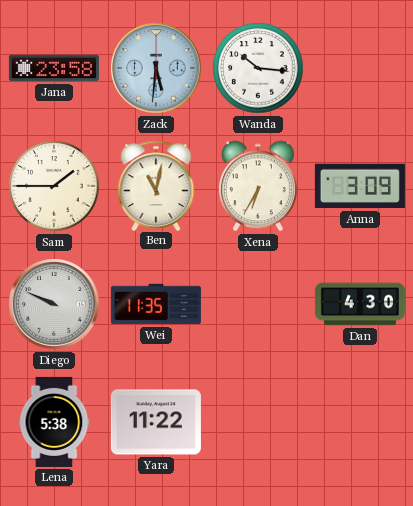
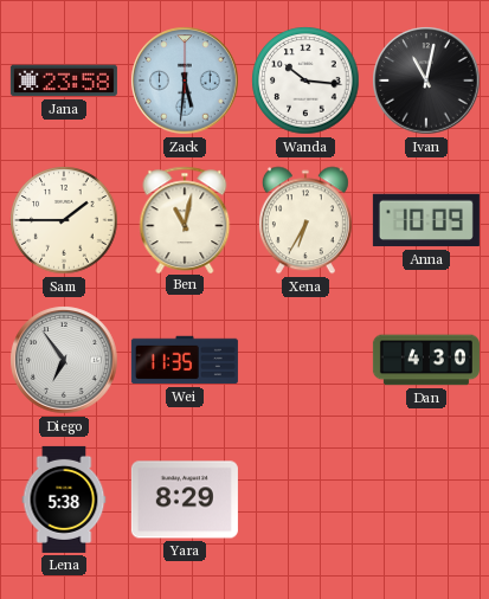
Ivan: none -> 11:02
Anna: 3:09 -> 10:09
Diego: 9:49 -> 6:54
Yara: 11:22 -> 8:29
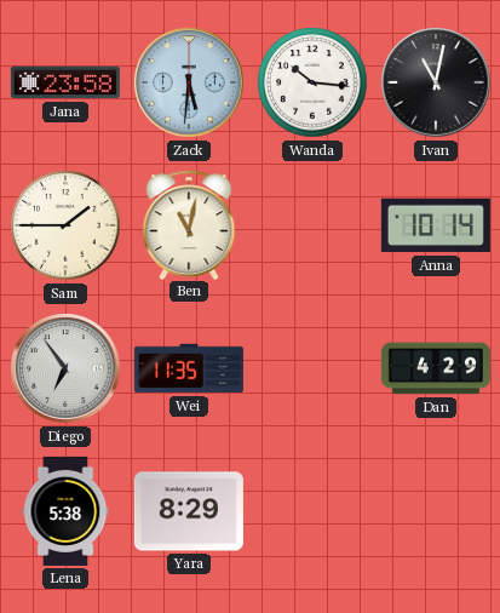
Xena: 6:35 -> none
Anna: 10:09 -> 10:14
Dan: 4:30 -> 4:29
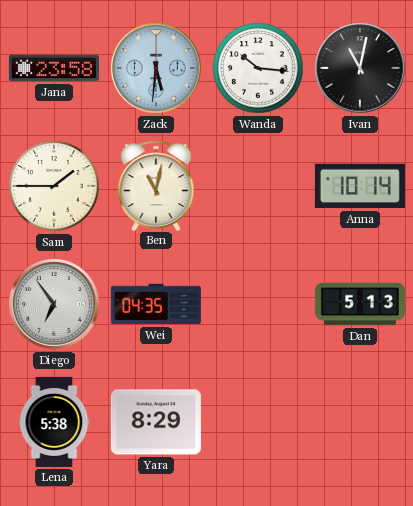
Wei: 11:35 -> 04:35
Dan: 4:29 -> 5:13
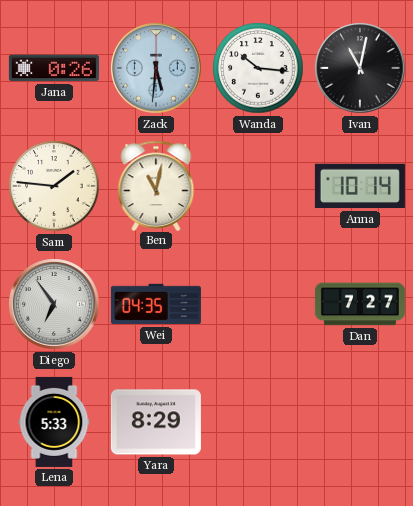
Jana: 23:58 -> 0:26
Sam: 1:45 -> 1:46
Dan: 5:13 -> 7:27
Lena: 5:38 -> 5:33
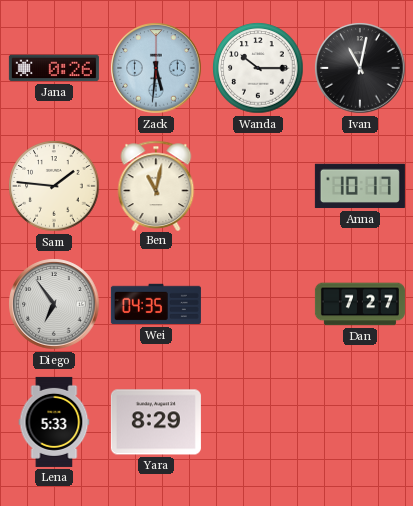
Wanda: 10:16 -> 10:15
Anna: 10:14 -> 10:17
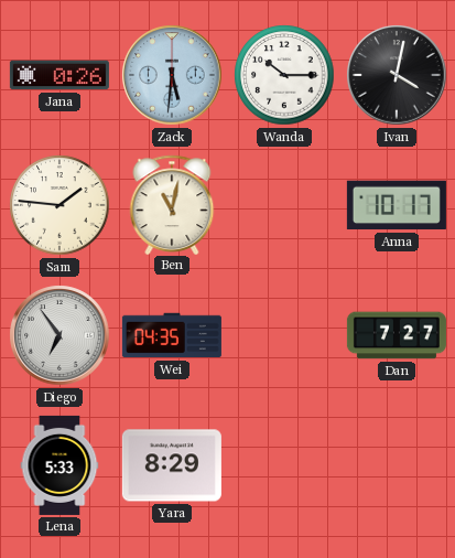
Ivan: 11:02 -> 4:02
